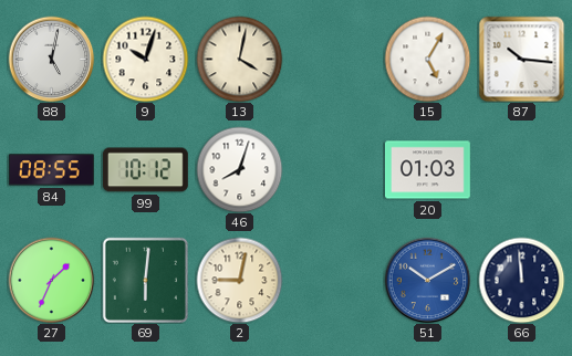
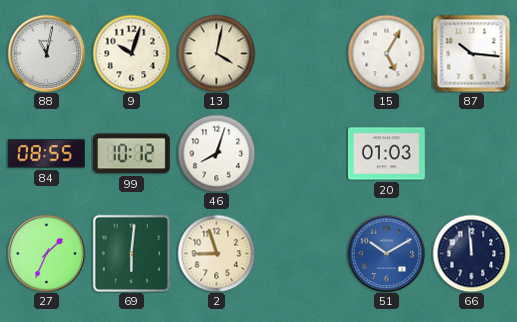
88: 5:02 -> 11:02
2: 9:02 -> 8:57
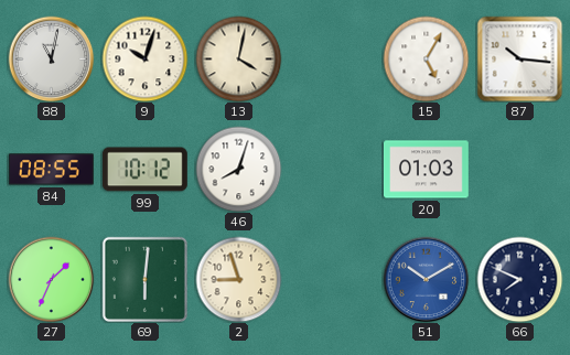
66: 11:59 -> 7:49
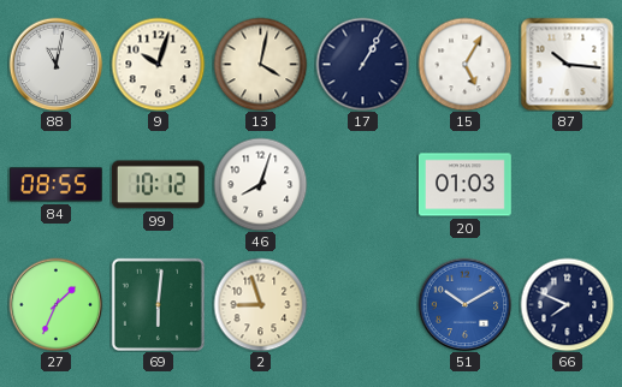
17: none -> 1:05
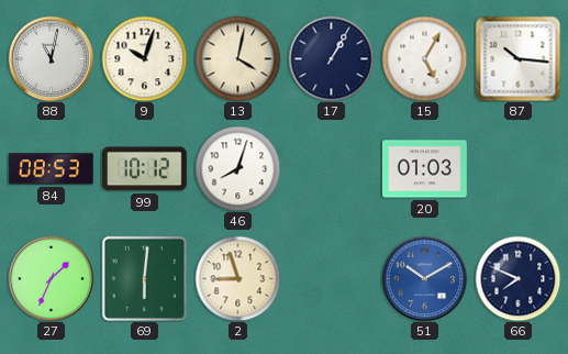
84: 08:55 -> 08:53
